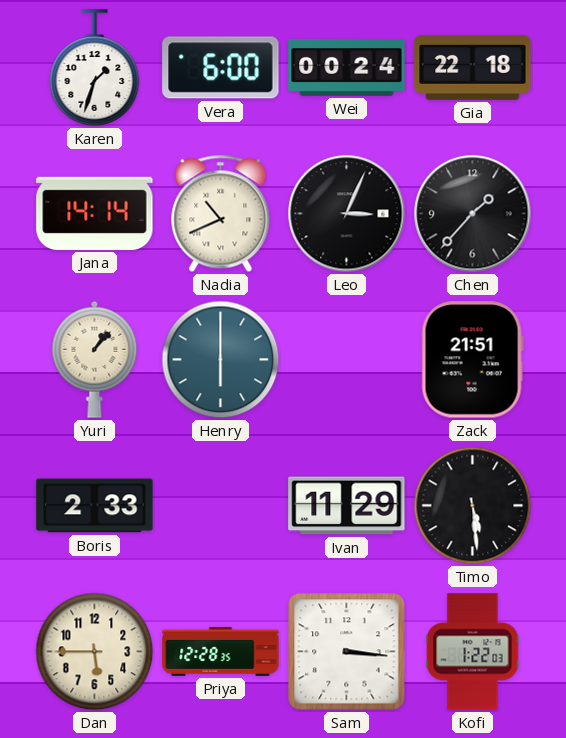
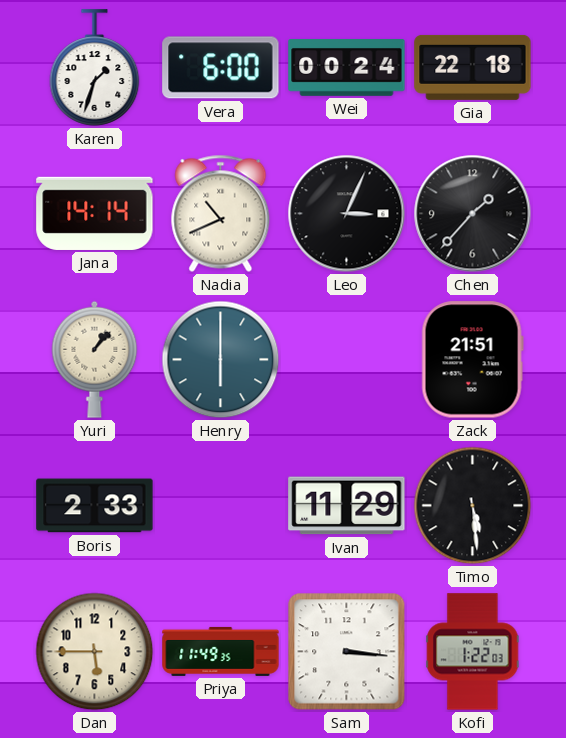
Priya: 12:28 -> 11:49
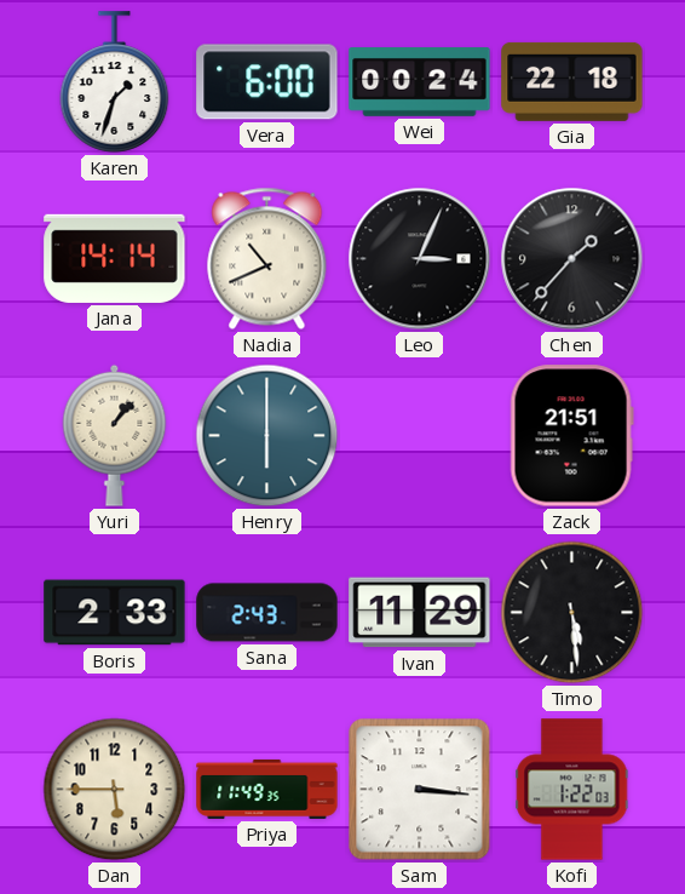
Sana: none -> 2:43
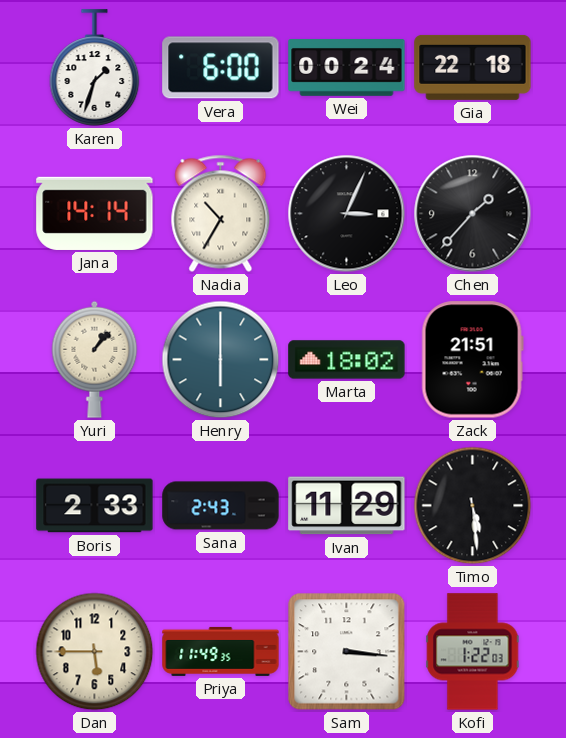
Nadia: 10:41 -> 10:35
Marta: none -> 18:02
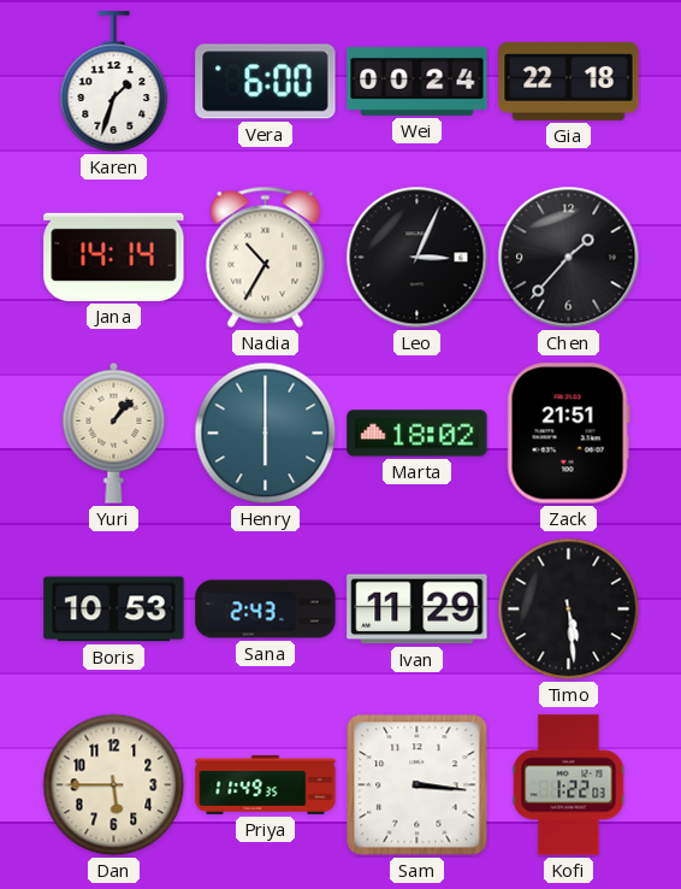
Boris: 2:33 -> 10:53
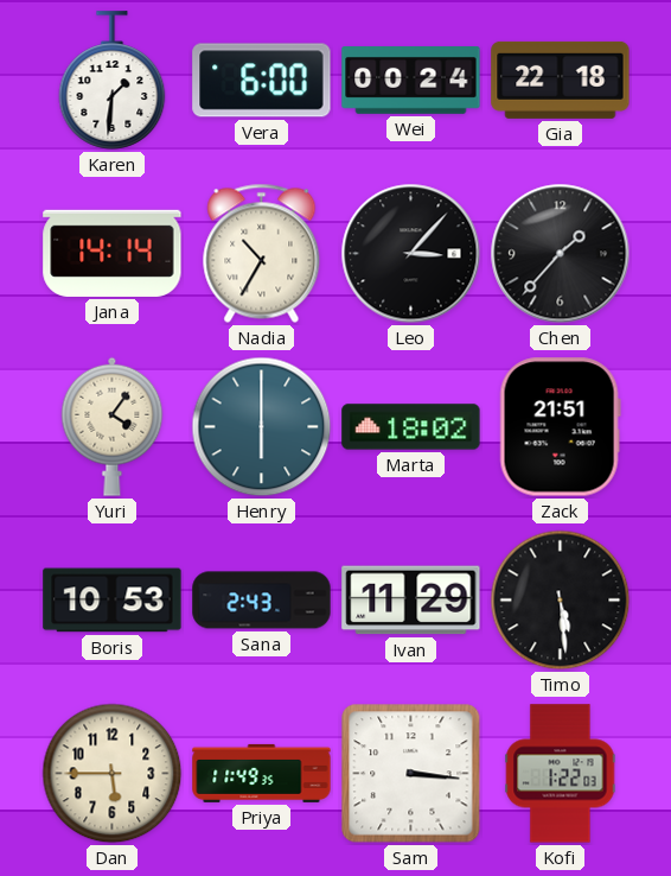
Karen: 1:33 -> 1:31
Leo: 3:04 -> 3:07
Yuri: 1:07 -> 4:06
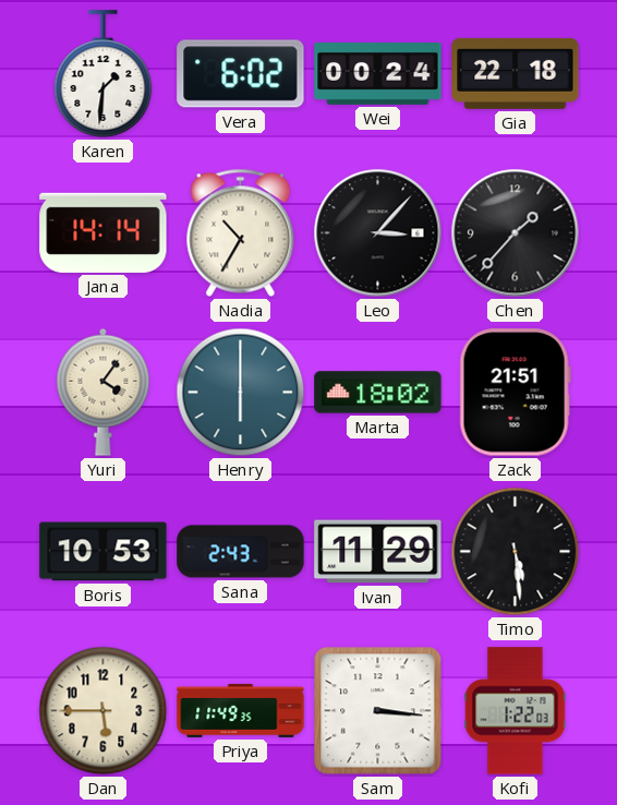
Vera: 6:00 -> 6:02
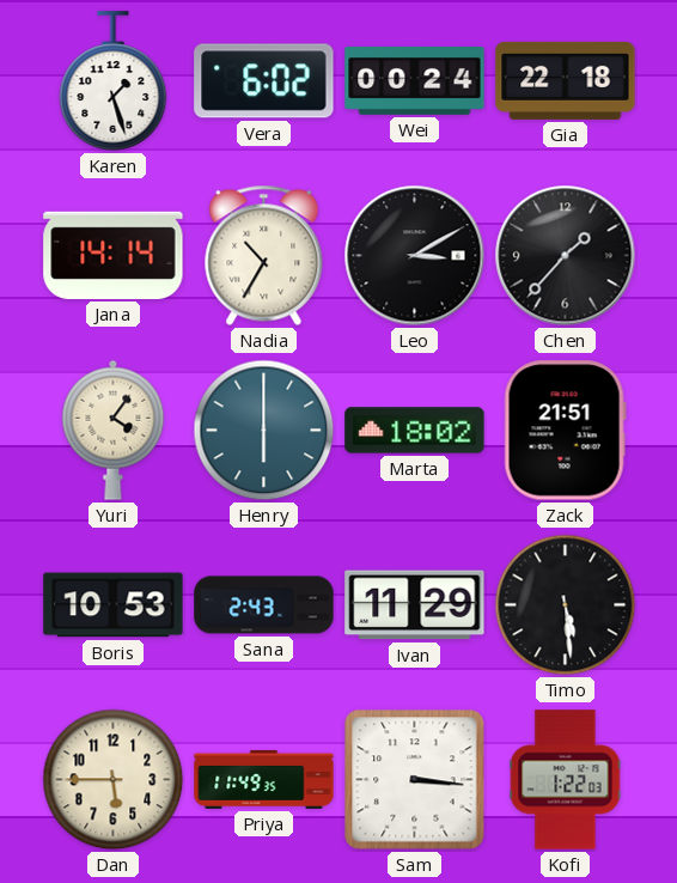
Karen: 1:31 -> 1:27
Leo: 3:07 -> 3:10
